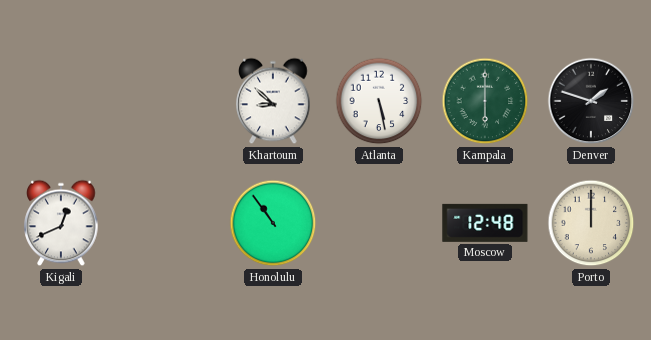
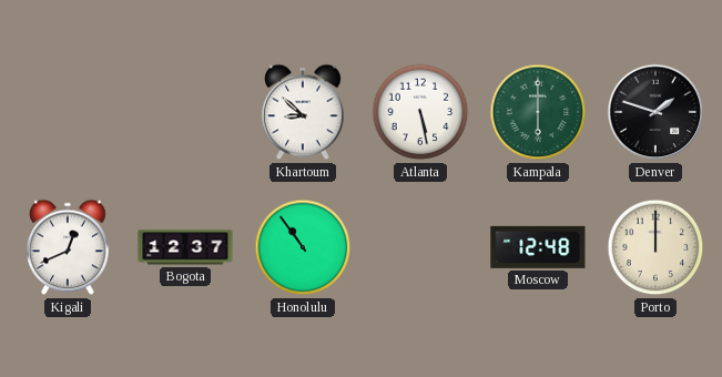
Bogota: none -> 12:37
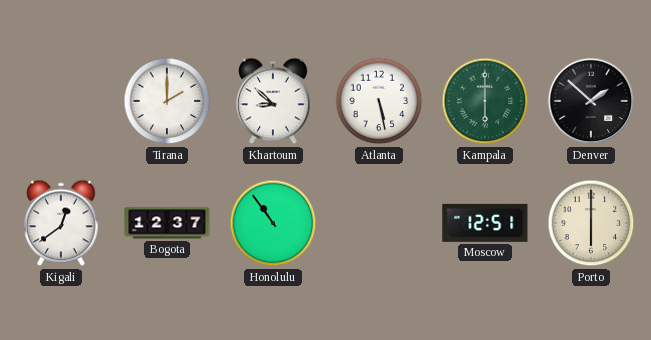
Tirana: none -> 2:00
Denver: 1:48 -> 1:52
Kigali: 12:41 -> 12:39
Moscow: 12:48 -> 12:51
Porto: 12:00 -> 6:00
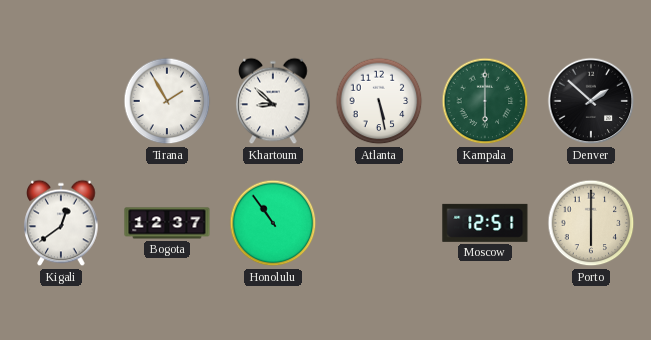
Tirana: 2:00 -> 1:55
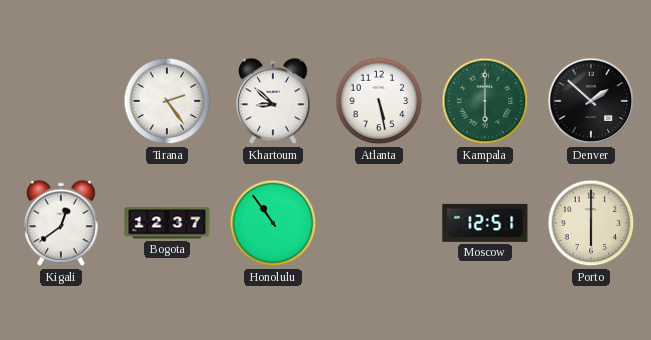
Tirana: 1:55 -> 2:24
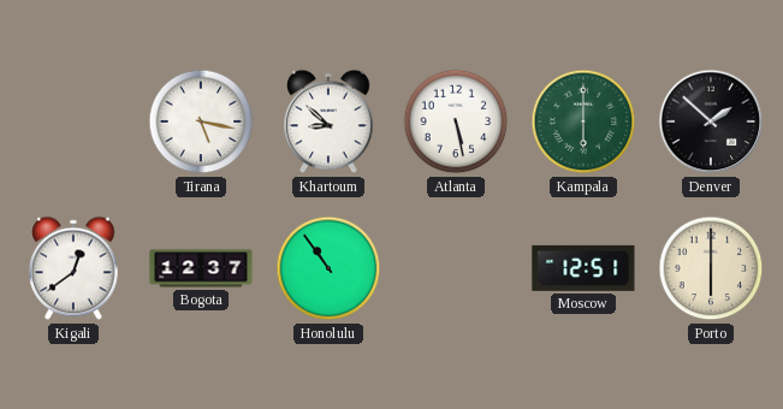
Tirana: 2:24 -> 5:17
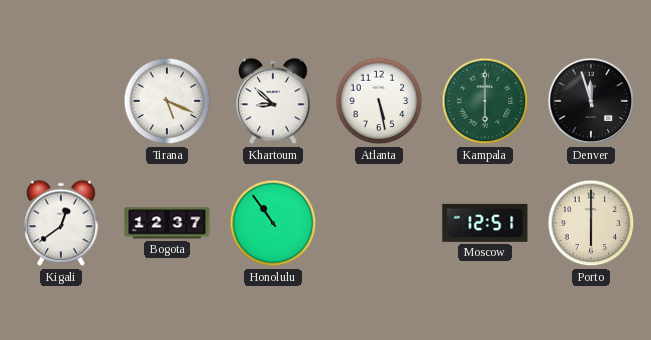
Tirana: 5:17 -> 5:19
Denver: 1:52 -> 11:57
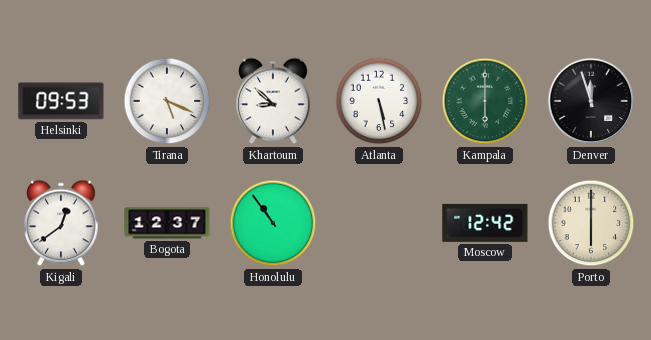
Helsinki: none -> 09:53
Moscow: 12:51 -> 12:42
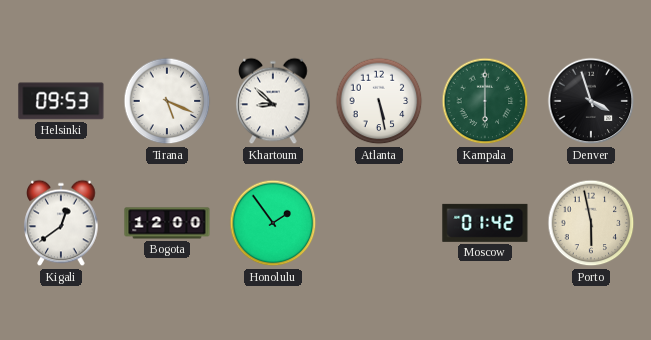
Denver: 11:57 -> 3:57
Bogota: 12:37 -> 12:00
Honolulu: 10:54 -> 1:54
Moscow: 12:42 -> 01:42
Porto: 6:00 -> 5:58
